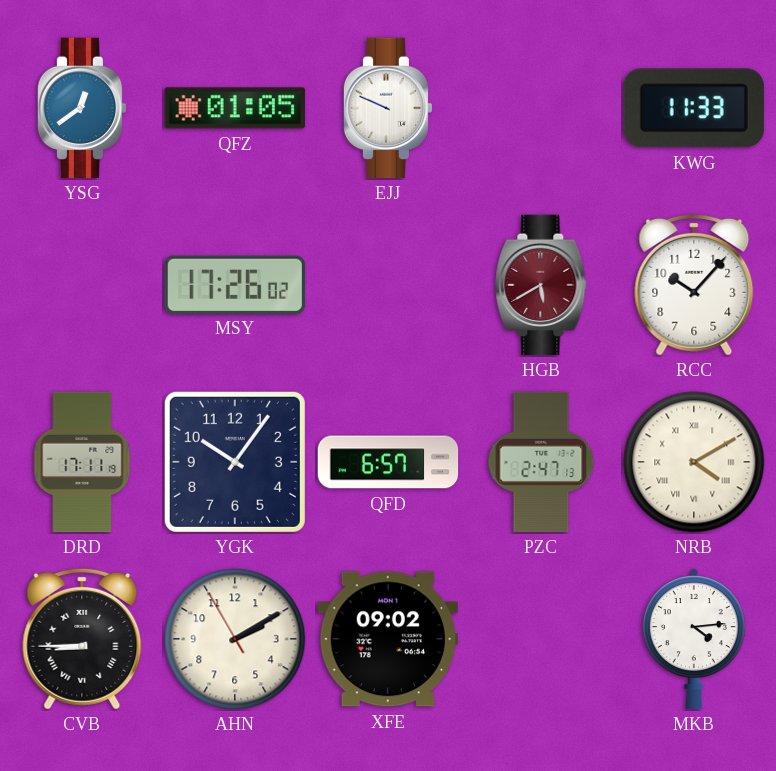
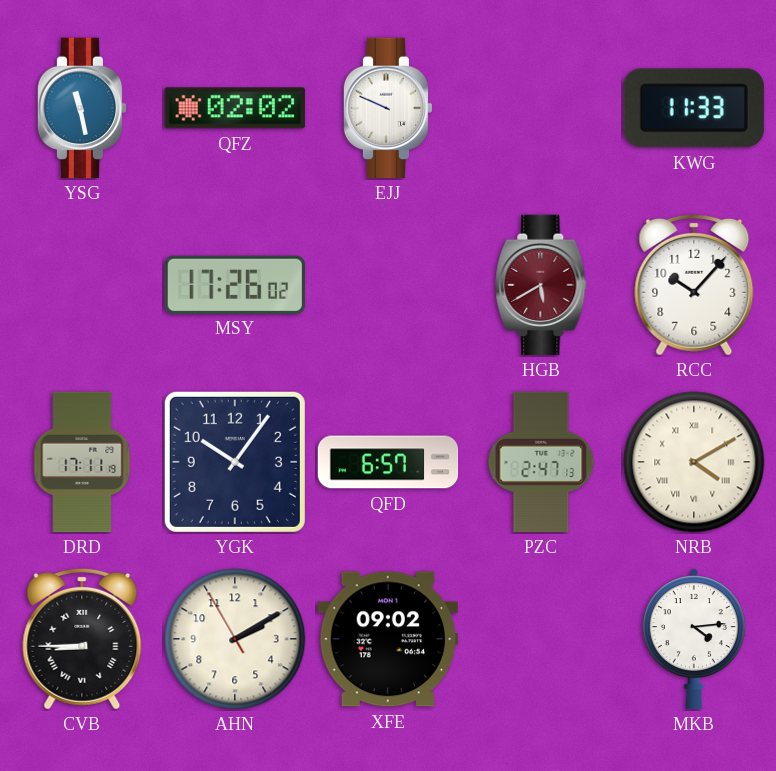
YSG: 12:39 -> 11:28
QFZ: 01:05 -> 02:02
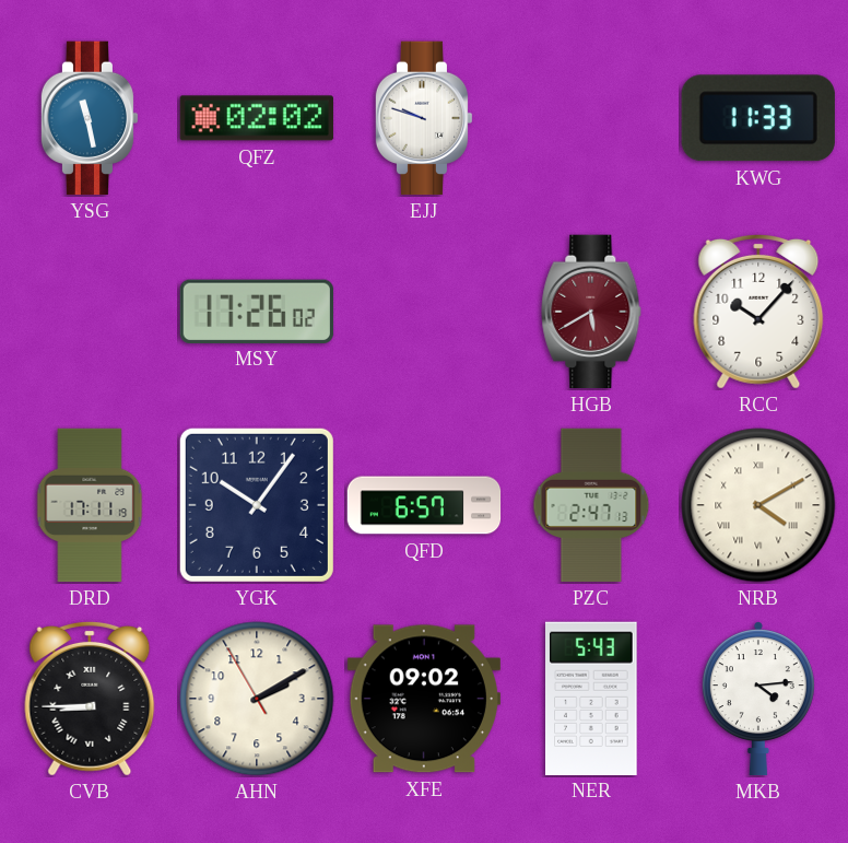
EJJ: 9:49 -> 9:48
NER: none -> 5:43
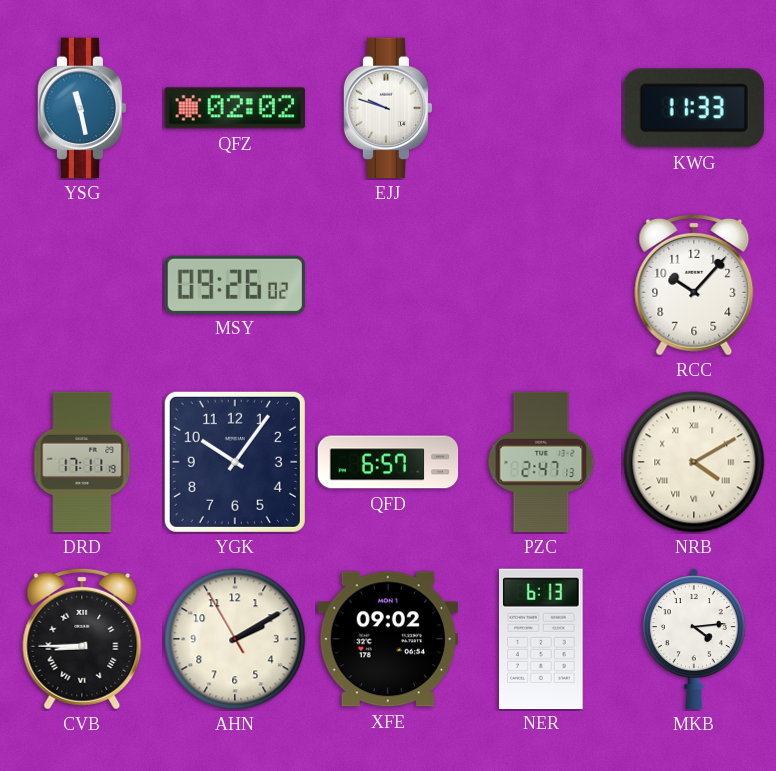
MSY: 17:26 -> 09:26
HGB: 5:40 -> none
NER: 5:43 -> 6:13
